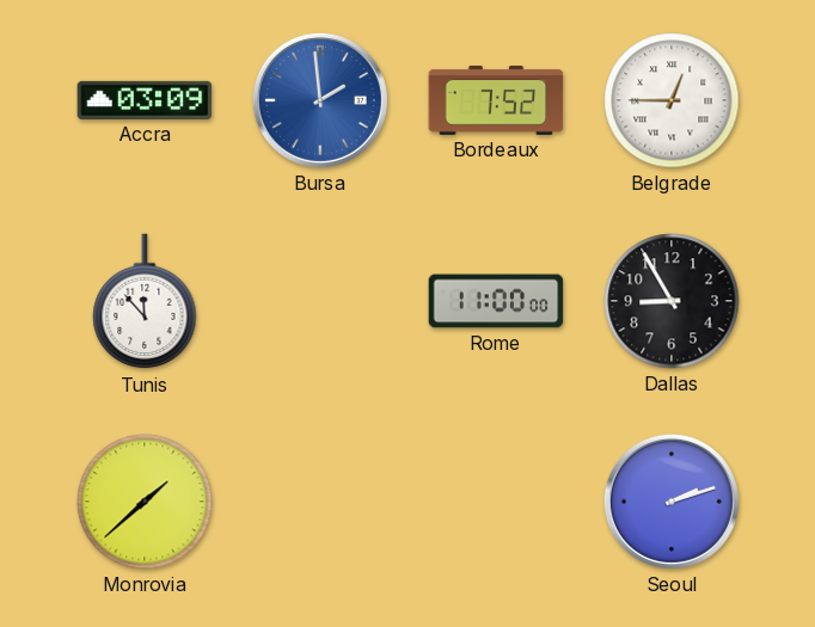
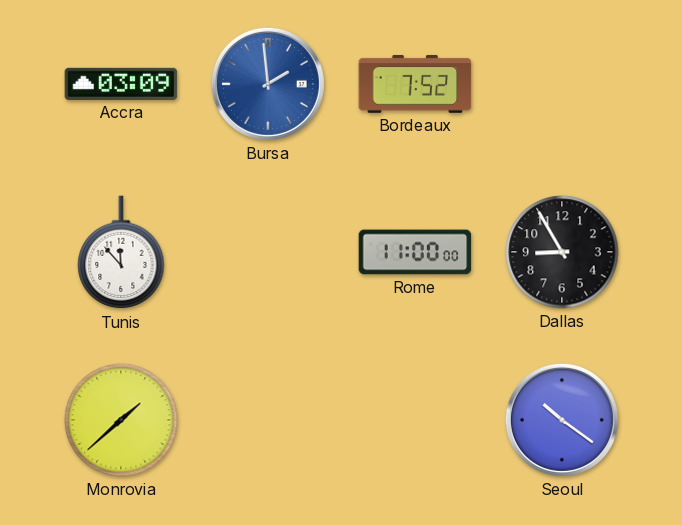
Belgrade: 12:45 -> none
Seoul: 2:12 -> 10:21
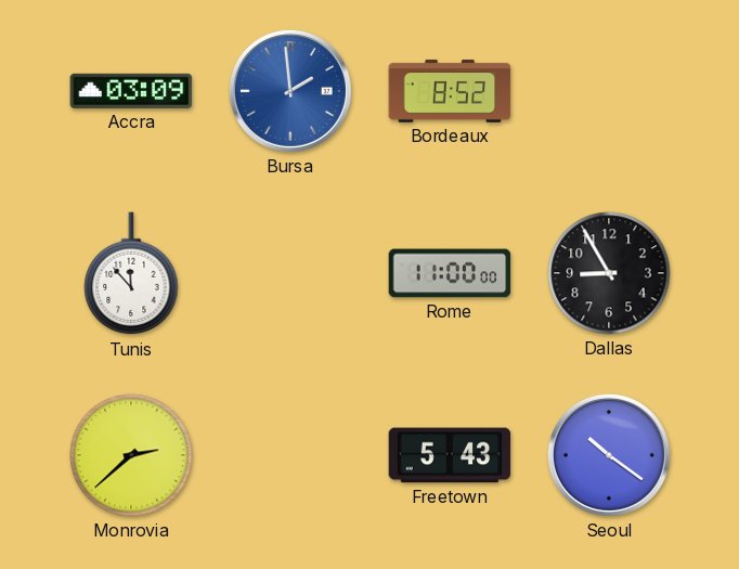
Bordeaux: 7:52 -> 8:52
Monrovia: 1:38 -> 2:38
Freetown: none -> 5:43
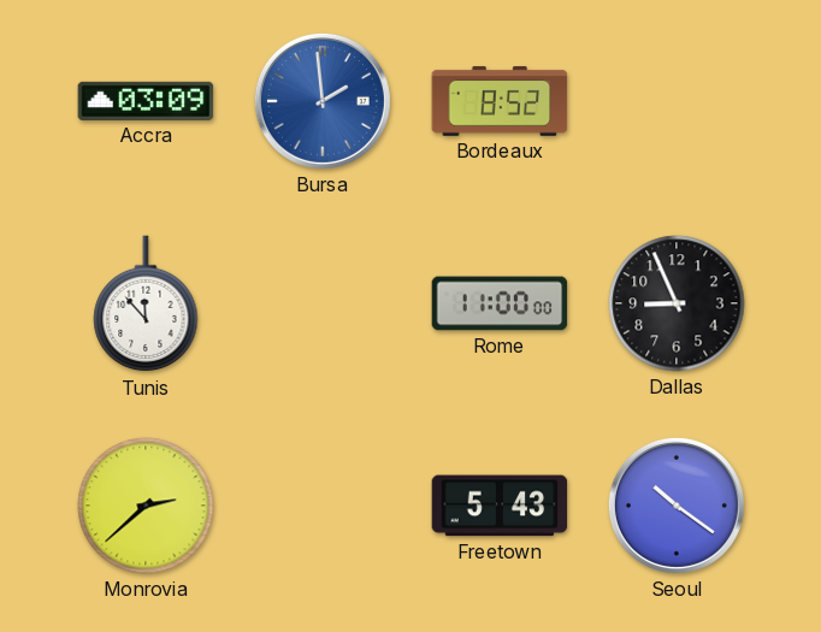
Dallas: 8:55 -> 8:56
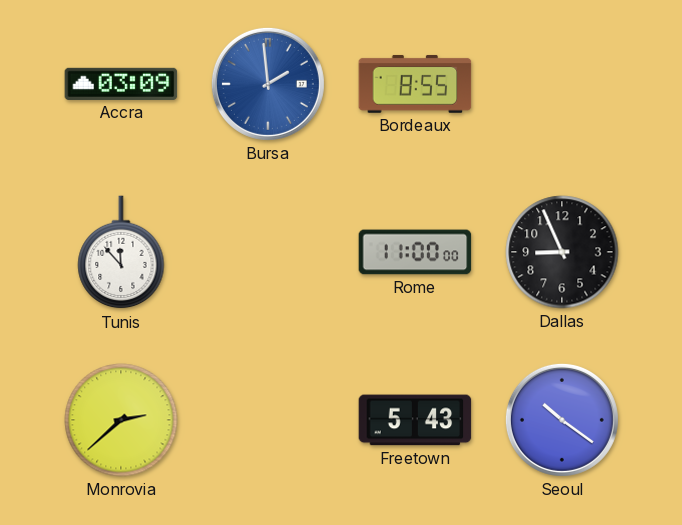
Bordeaux: 8:52 -> 8:55
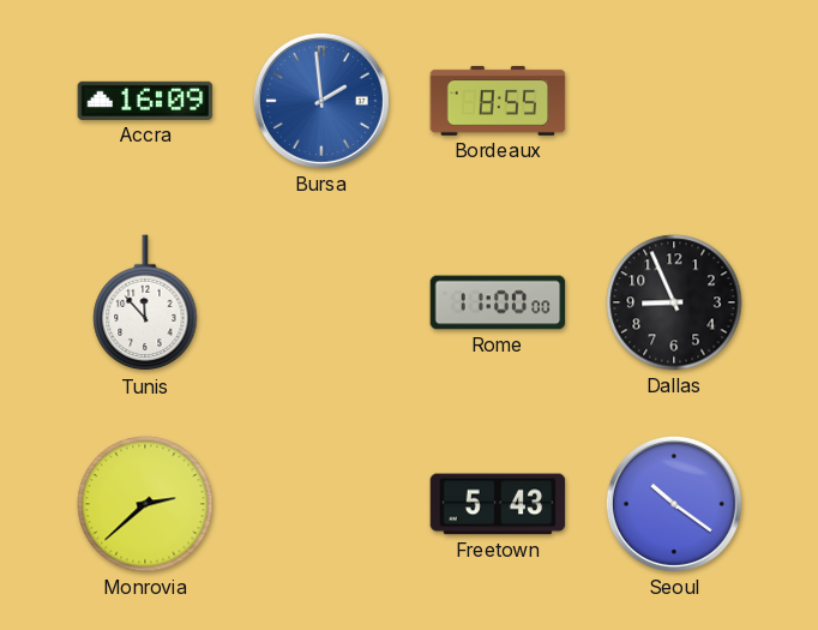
Accra: 03:09 -> 16:09
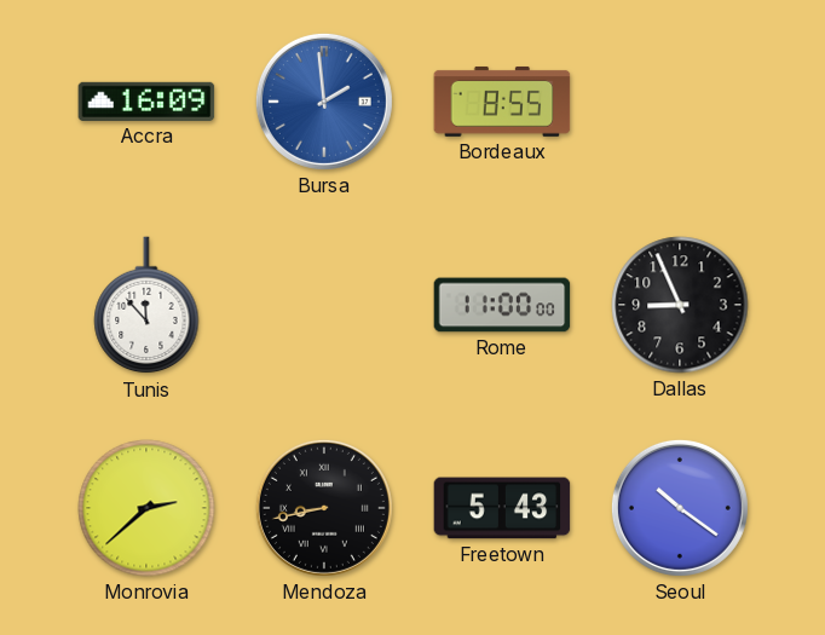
Mendoza: none -> 8:43
